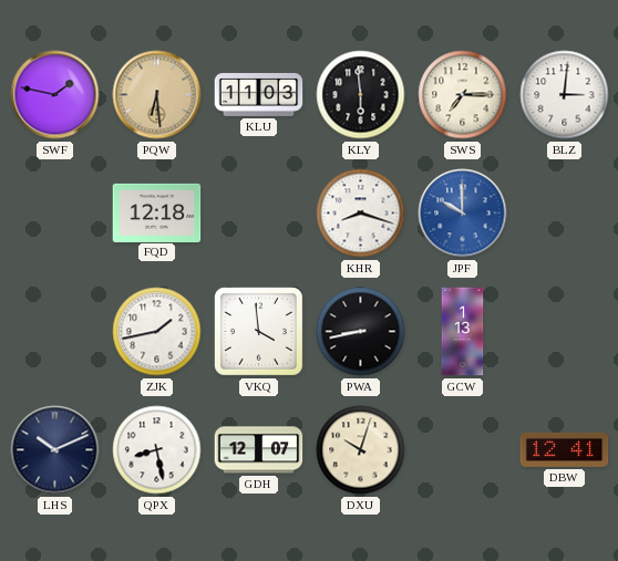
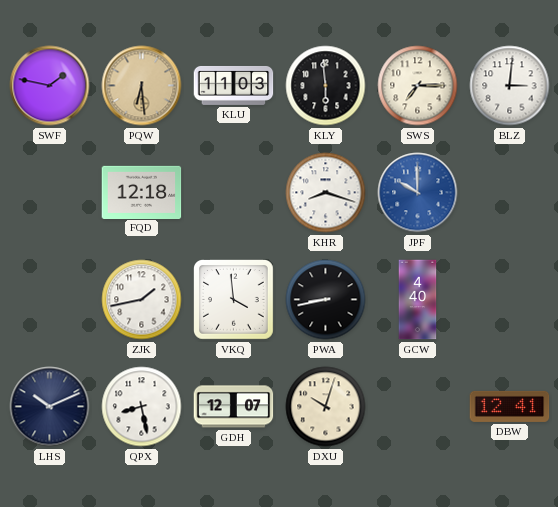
GCW: 1:13 -> 4:40
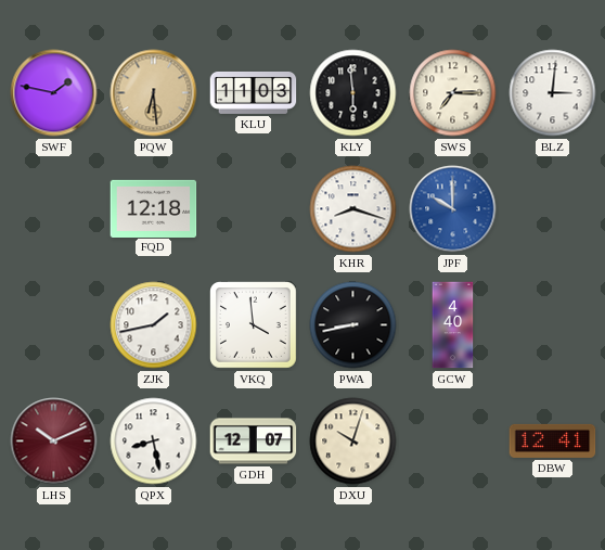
LHS dial: navy -> burgundy
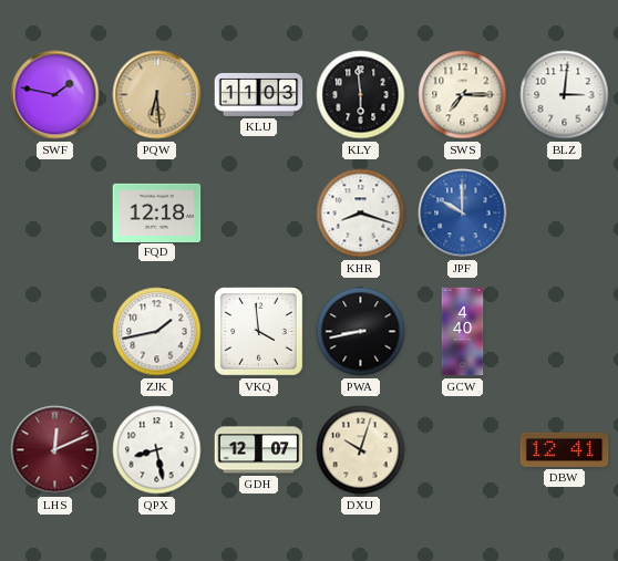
LHS: 10:11 -> 12:11
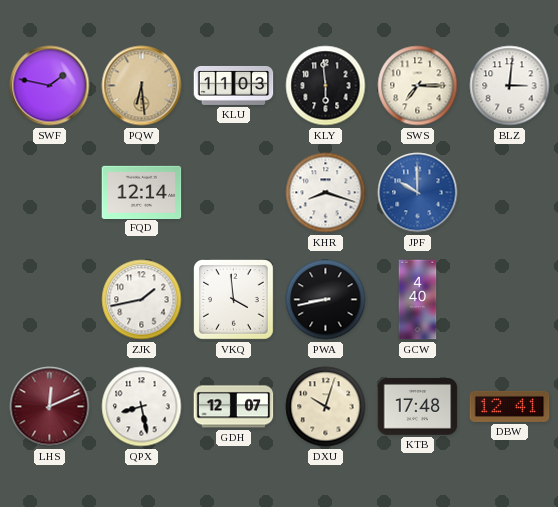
FQD: 12:18 -> 12:14
KTB: none -> 17:48
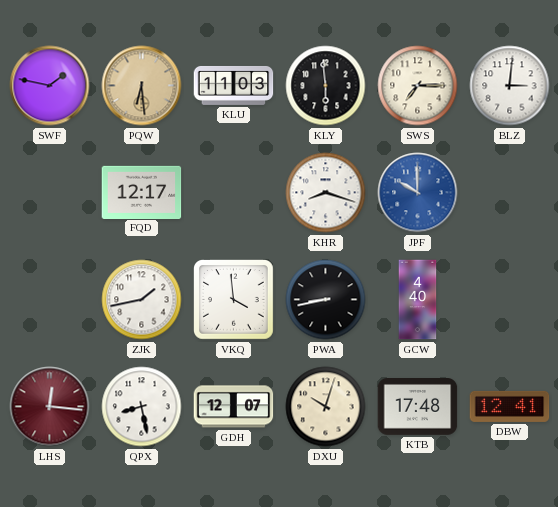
FQD: 12:14 -> 12:17
LHS: 12:11 -> 12:16
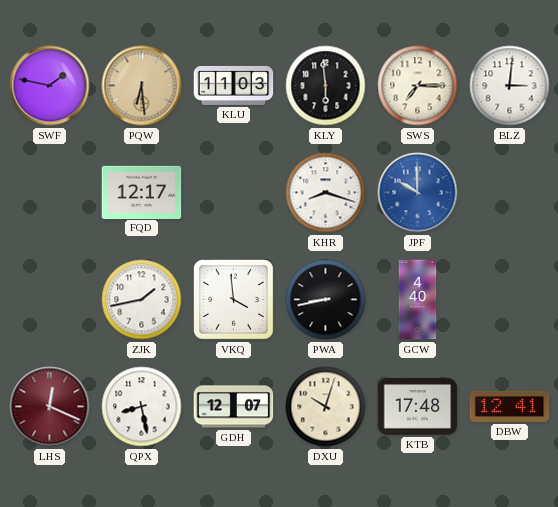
LHS: 12:16 -> 12:19
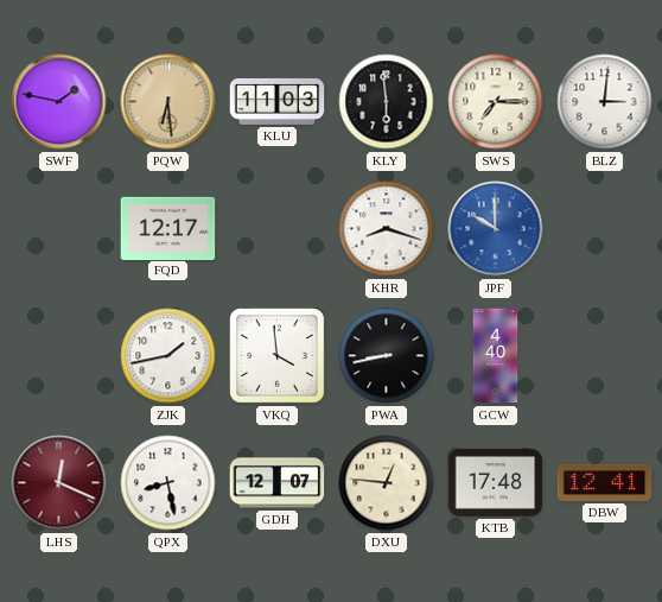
DXU: 10:03 -> 12:46
